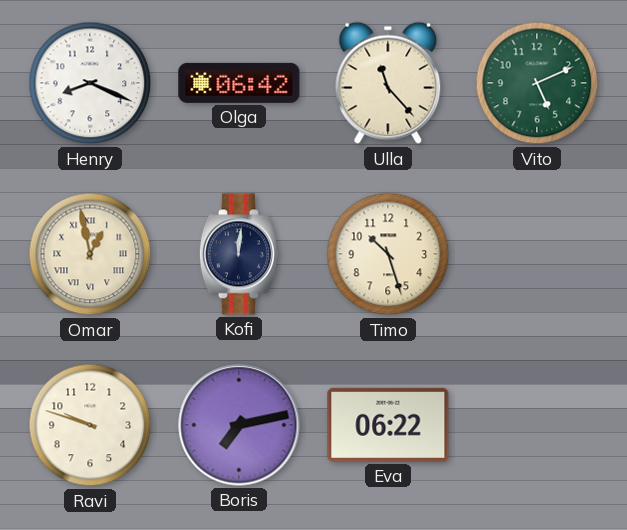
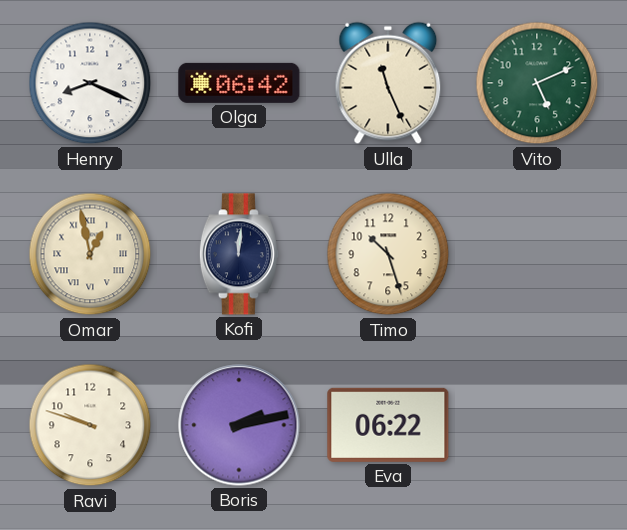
Ulla: 11:23 -> 11:26
Boris: 7:13 -> 2:13
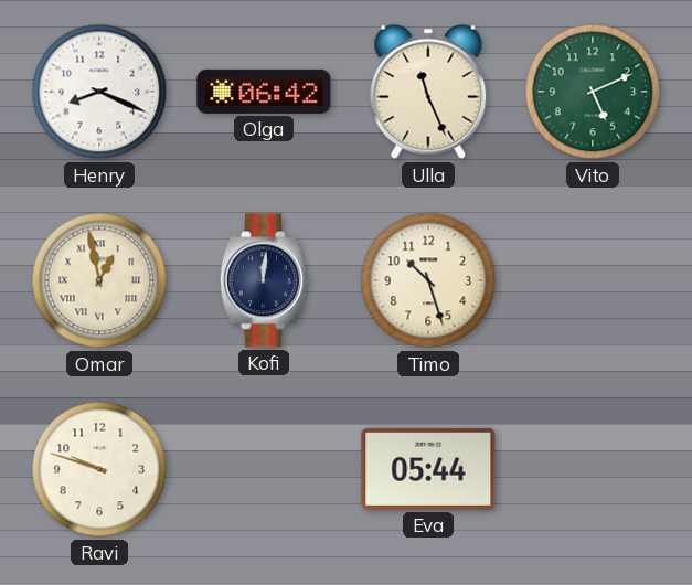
Boris: 2:13 -> none
Eva: 06:22 -> 05:44
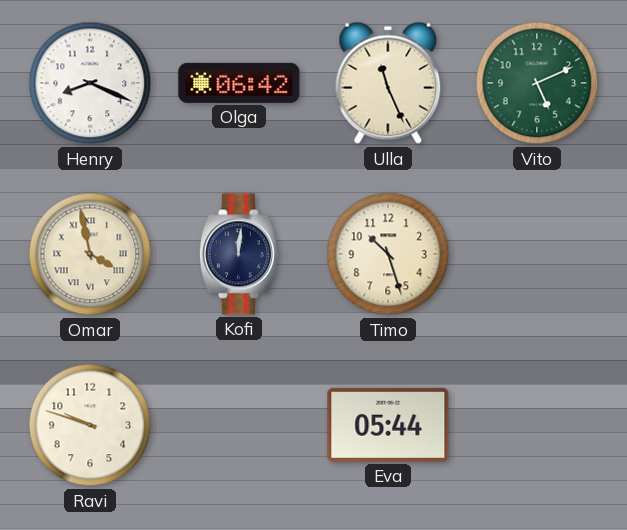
Omar: 12:58 -> 3:58
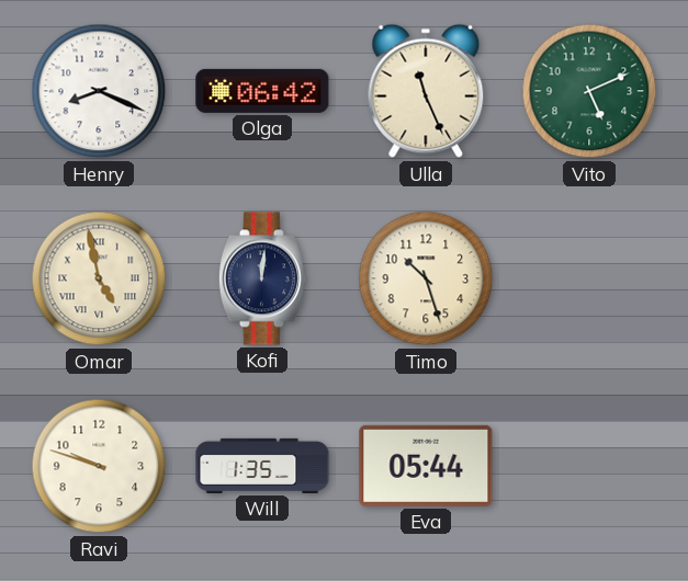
Omar: 3:58 -> 4:58
Will: none -> 1:35
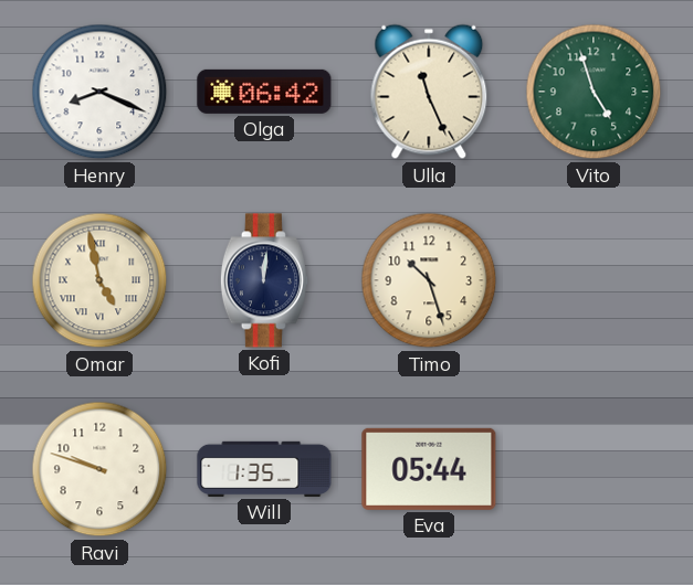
Vito: 5:11 -> 4:57
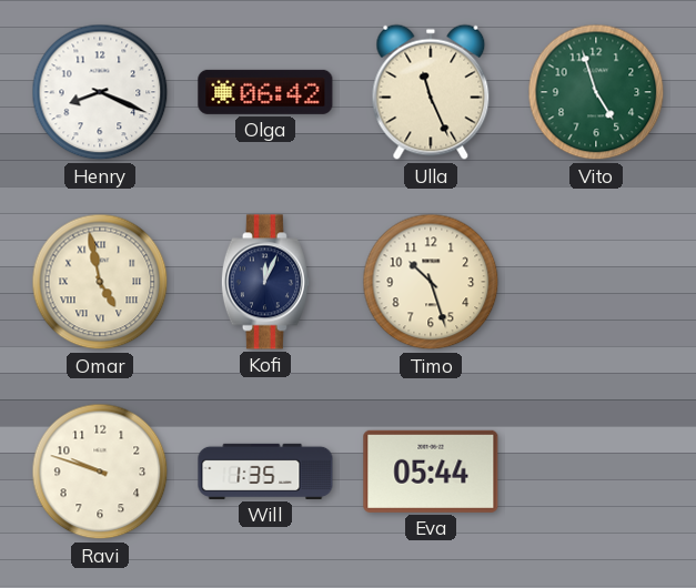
Kofi: 12:01 -> 12:04
